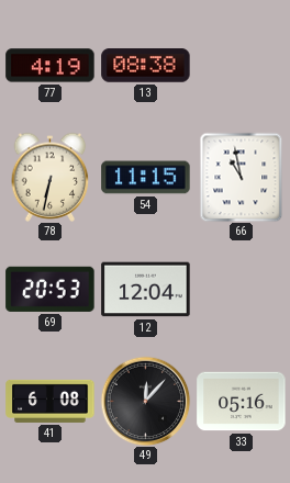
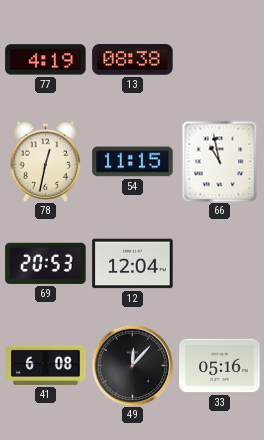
78: 6:32 -> 12:32
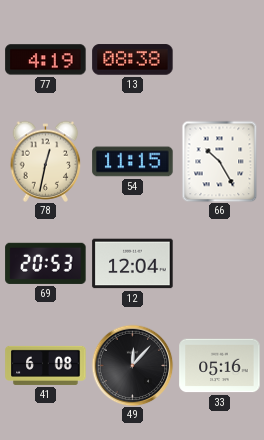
66: 10:58 -> 10:25
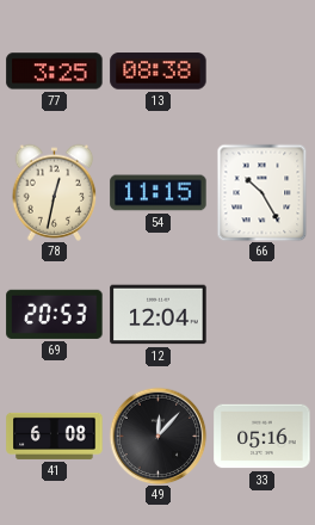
77: 4:19 -> 3:25
